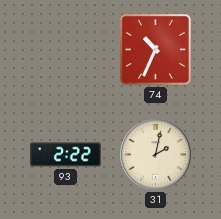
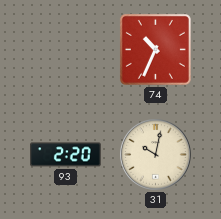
93: 2:22 -> 2:20
31: 2:02 -> 10:02
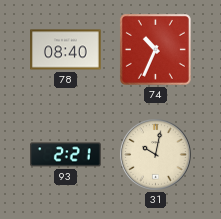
78: none -> 08:40
93: 2:20 -> 2:21
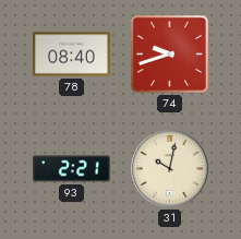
74: 10:34 -> 9:42
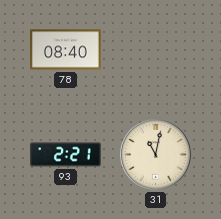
74: 9:42 -> none
31: 10:02 -> 11:02
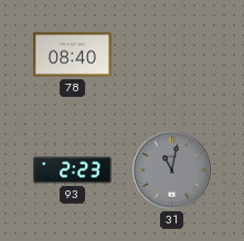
93: 2:21 -> 2:23
31 dial: cream -> grey
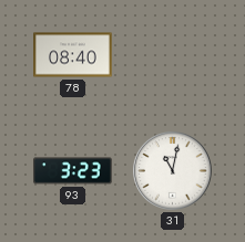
93: 2:23 -> 3:23
31 dial: grey -> white
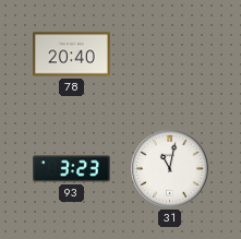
78: 08:40 -> 20:40
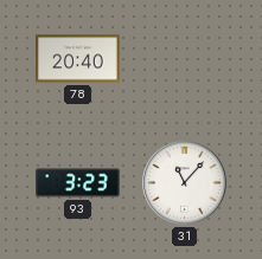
31: 11:02 -> 11:07
